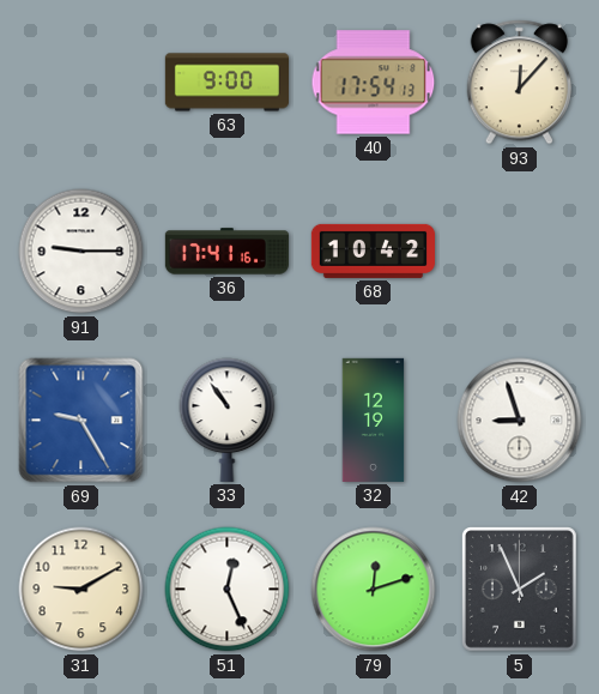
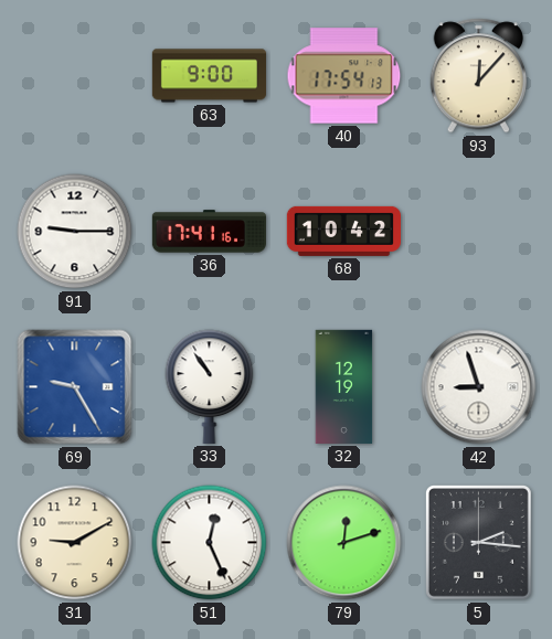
5: 1:56 -> 2:16
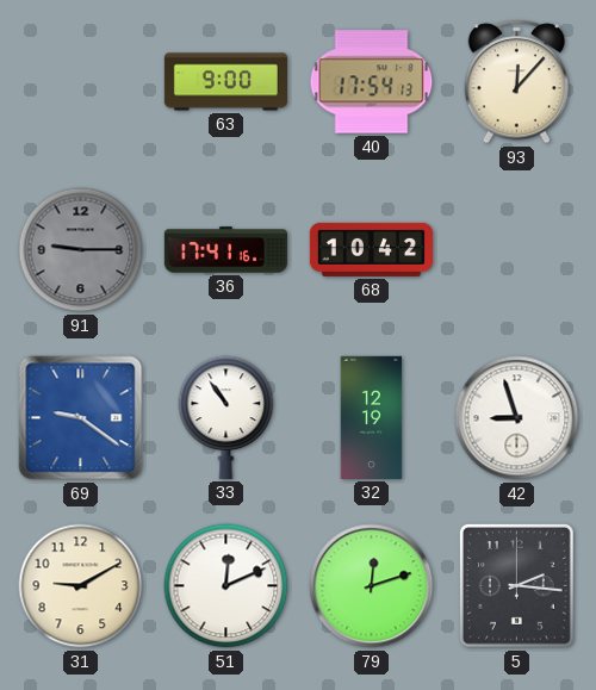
91 dial: white -> grey
69: 9:25 -> 9:21
51: 12:26 -> 12:11
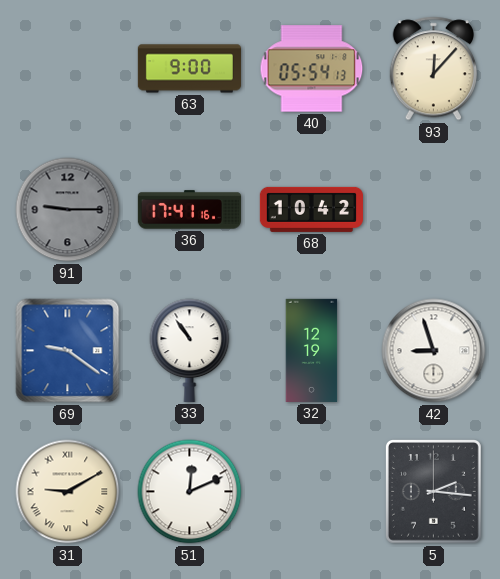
40: 17:54 -> 05:54
31 numerals: Arabic -> Roman
79: 12:12 -> none
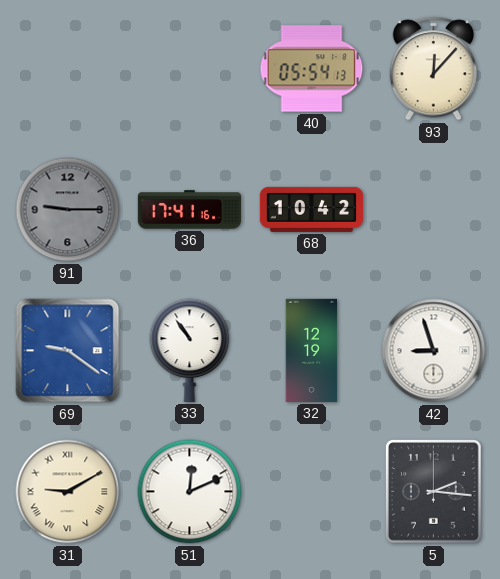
63: 9:00 -> none
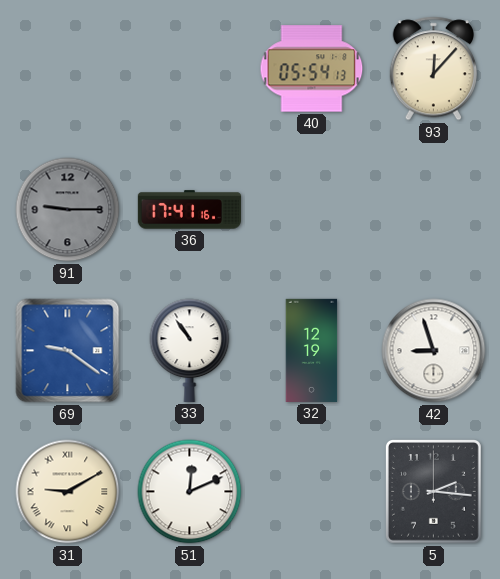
68: 10:42 -> none
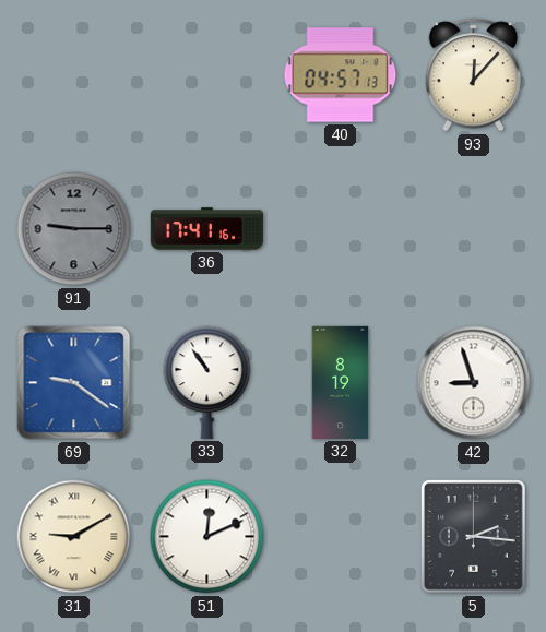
40: 05:54 -> 04:57
32: 12:19 -> 8:19
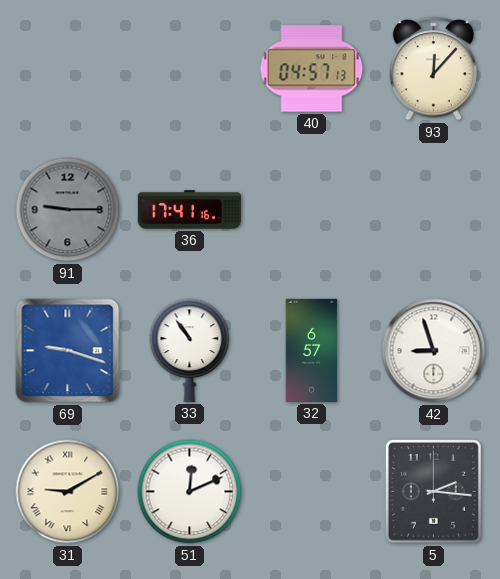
69: 9:21 -> 9:18
32: 8:19 -> 6:57
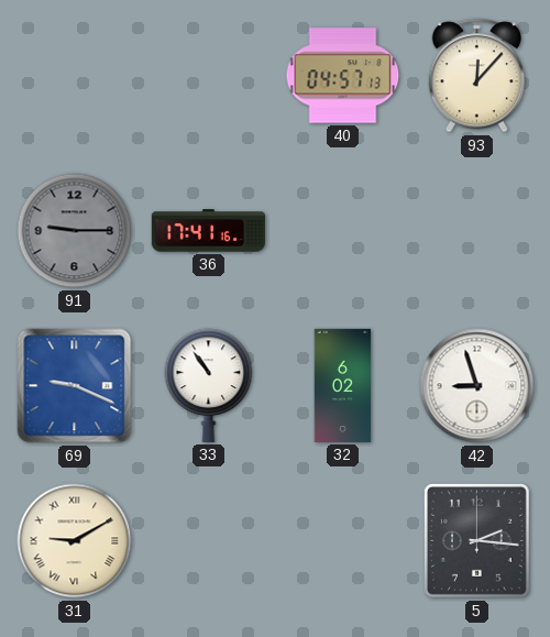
69: 9:18 -> 9:19
32: 6:57 -> 6:02
51: 12:11 -> none
